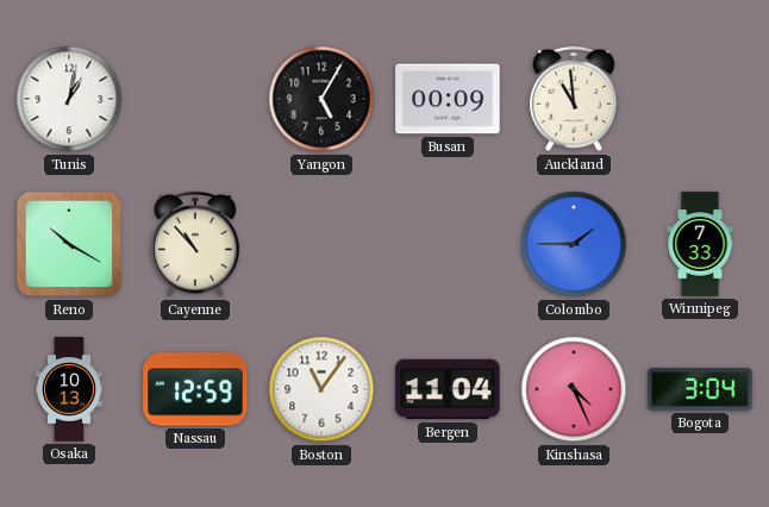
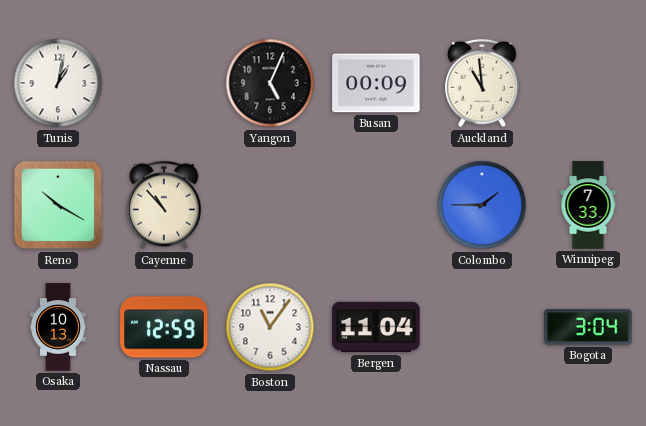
Yangon: 5:05 -> 5:04
Kinshasa: 4:26 -> none
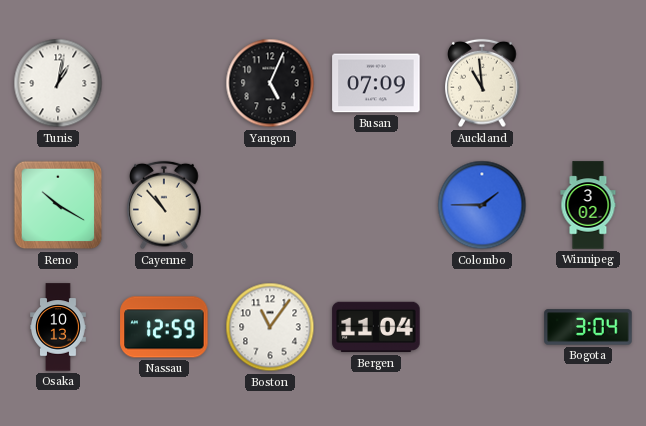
Busan: 00:09 -> 07:09
Winnipeg: 7:33 -> 3:02
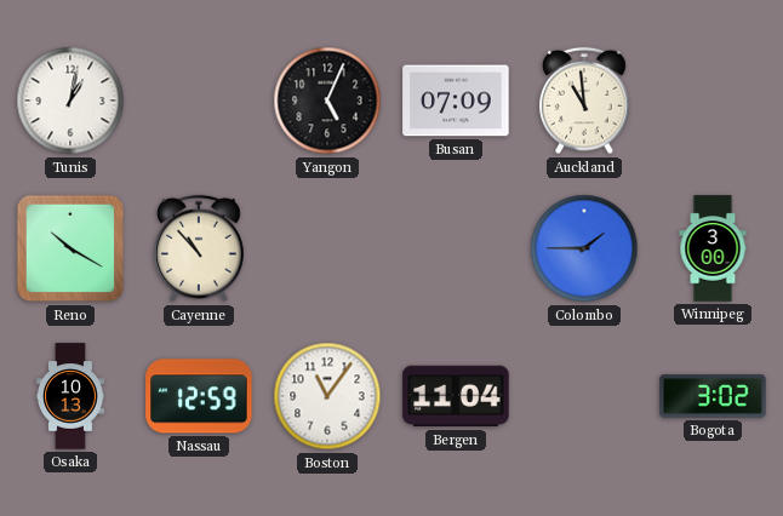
Winnipeg: 3:02 -> 3:00
Bogota: 3:04 -> 3:02
